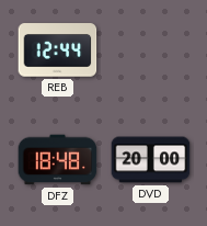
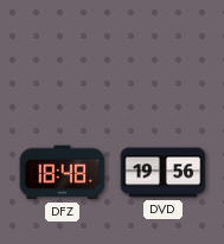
REB: 12:44 -> none
DVD: 20:00 -> 19:56
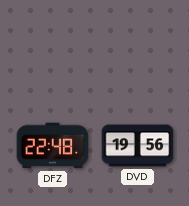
DFZ: 18:48 -> 22:48
